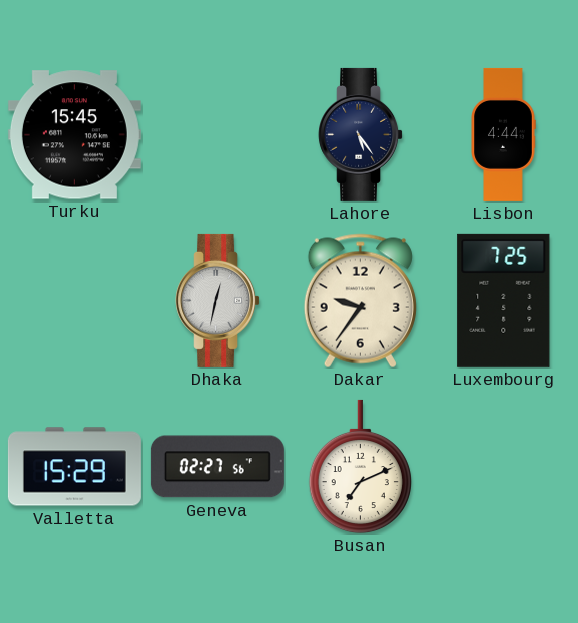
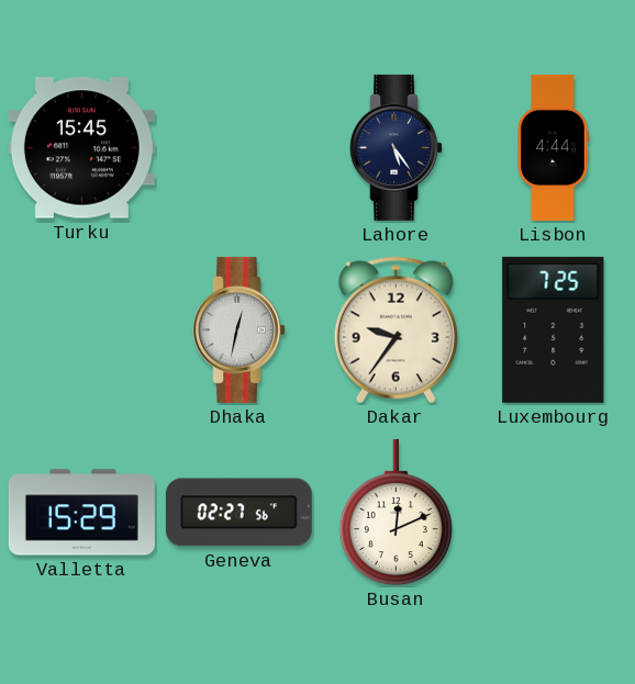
Busan: 7:11 -> 12:11
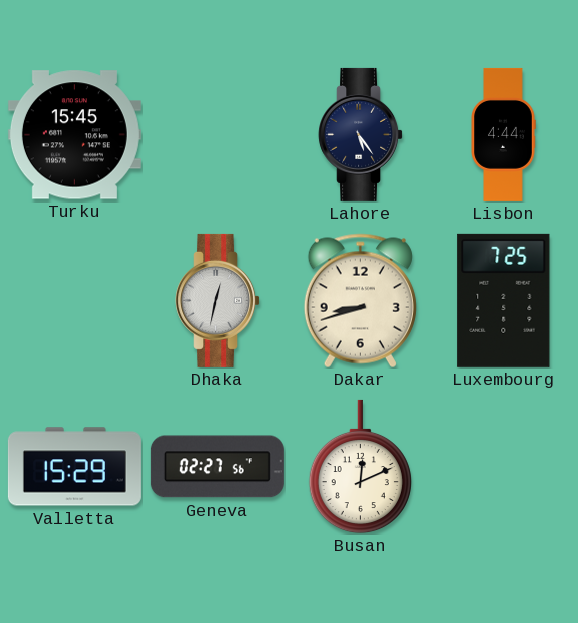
Dakar: 9:36 -> 8:42
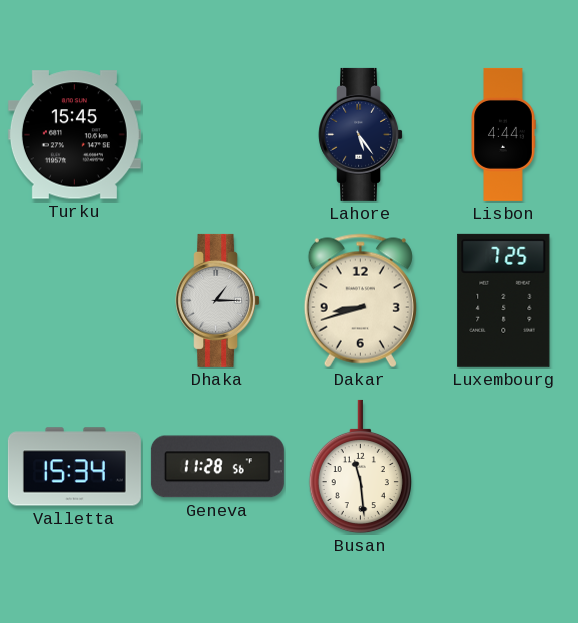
Dhaka: 12:32 -> 1:15
Valletta: 15:29 -> 15:34
Geneva: 02:27 -> 11:28
Busan: 12:11 -> 11:29
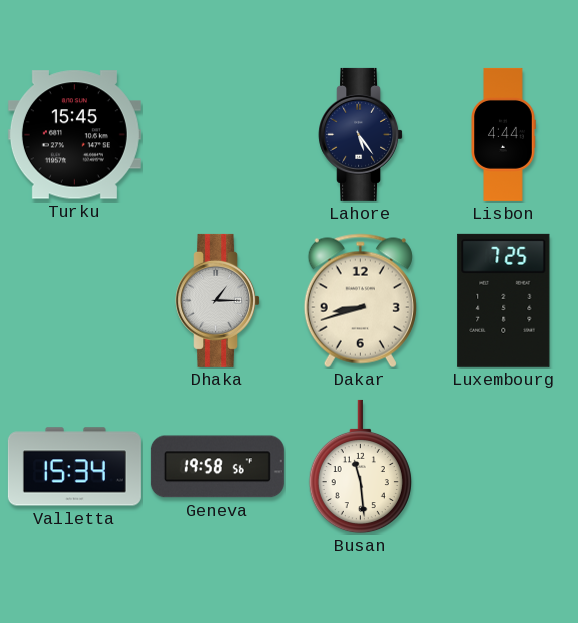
Geneva: 11:28 -> 19:58
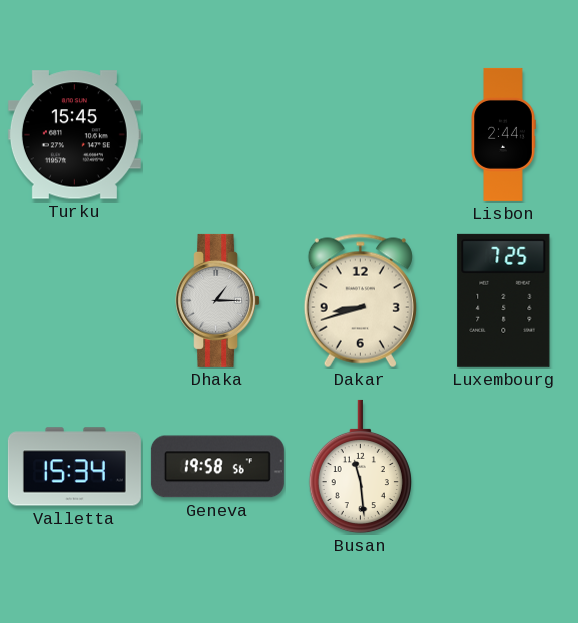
Lahore: 5:24 -> none
Lisbon: 4:44 -> 2:44
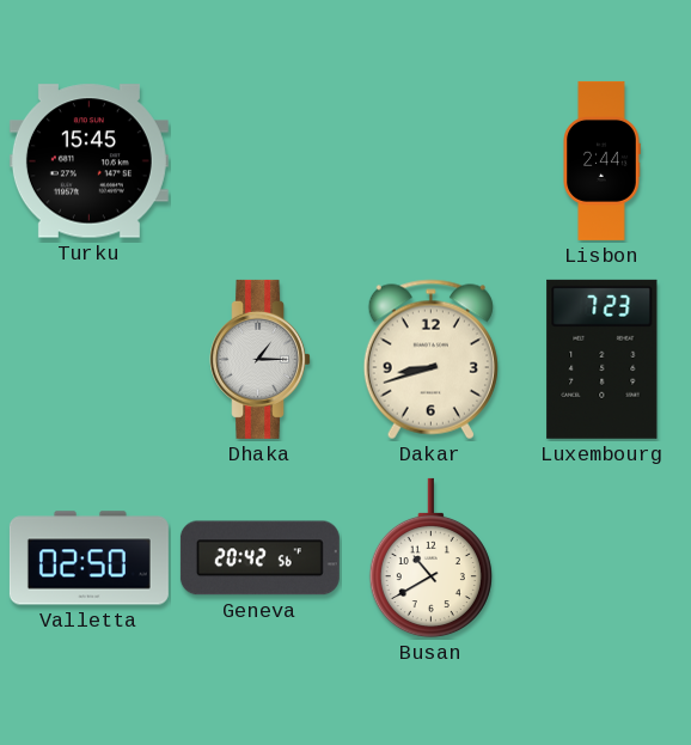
Luxembourg: 7:25 -> 7:23
Valletta: 15:34 -> 02:50
Geneva: 19:58 -> 20:42
Busan: 11:29 -> 10:40
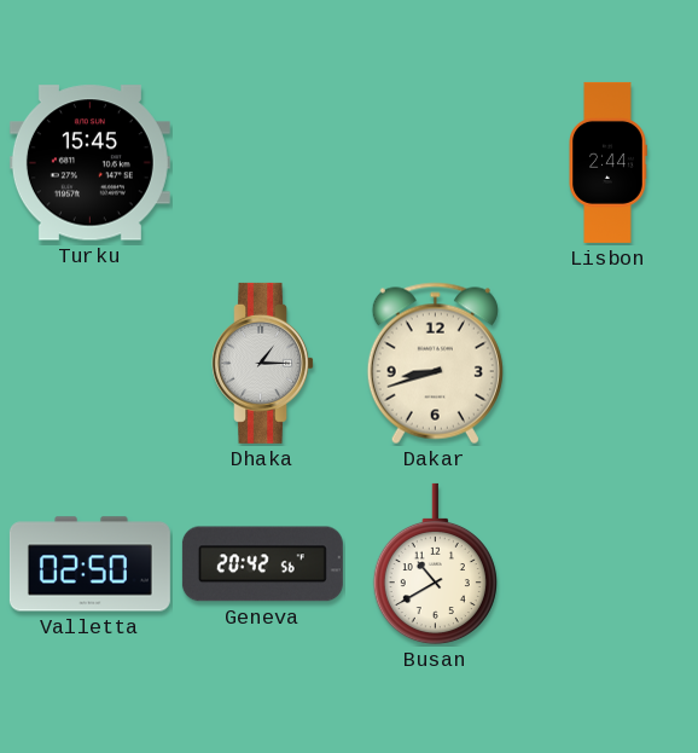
Luxembourg: 7:23 -> none
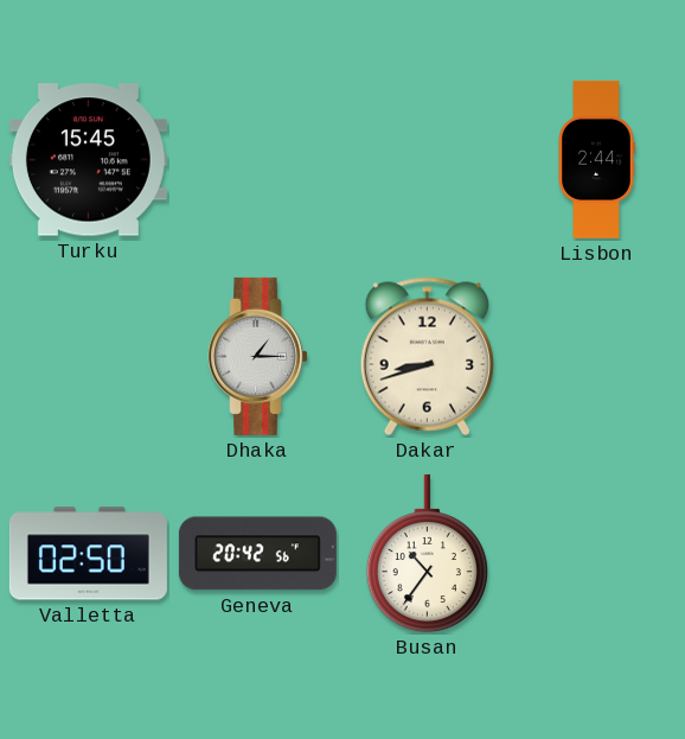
Busan: 10:40 -> 10:36
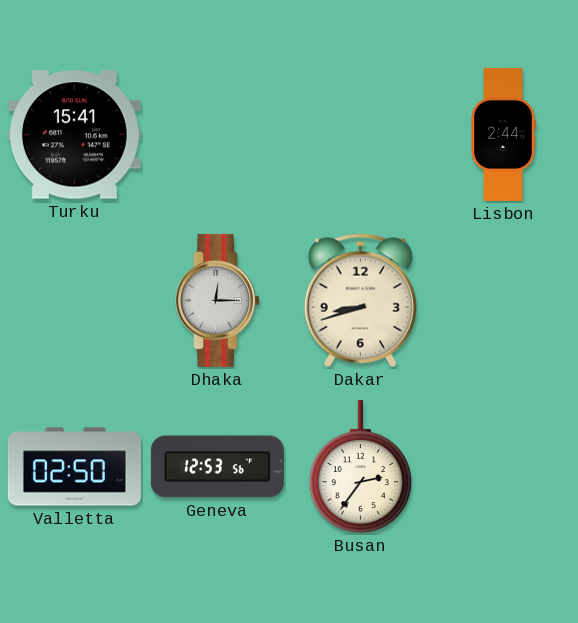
Turku: 15:45 -> 15:41
Dhaka: 1:15 -> 12:15
Geneva: 20:42 -> 12:53
Busan: 10:36 -> 2:36
